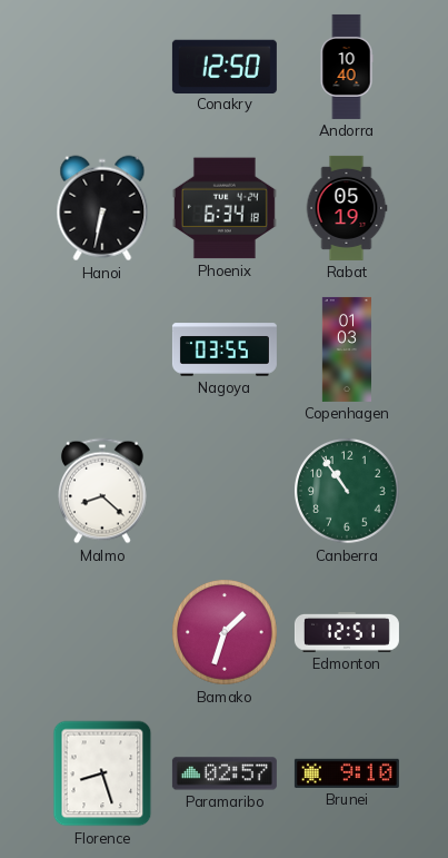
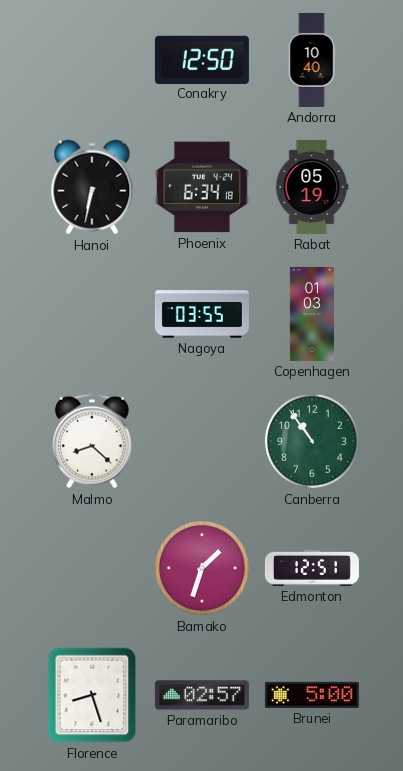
Brunei: 9:10 -> 5:00
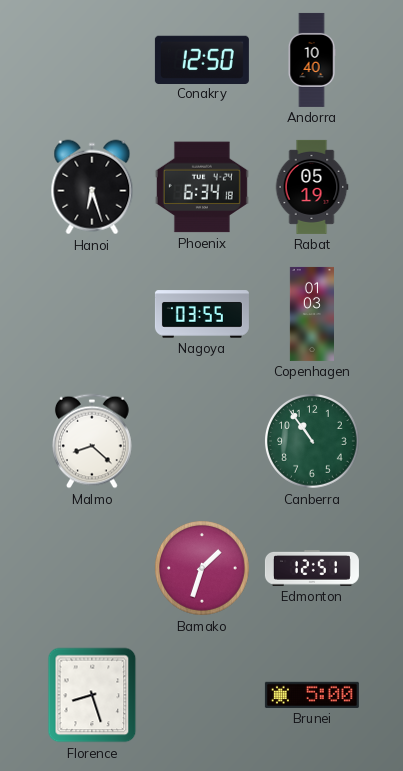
Hanoi: 6:32 -> 6:27
Paramaribo: 02:57 -> none
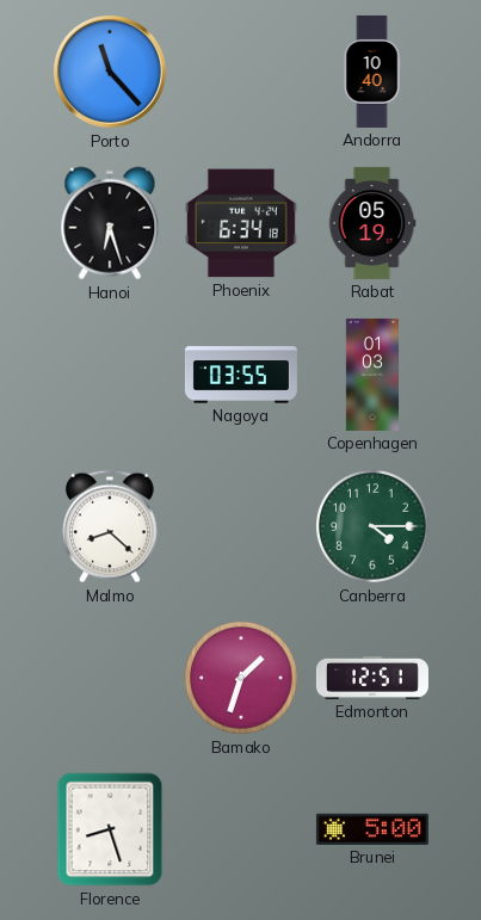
Porto: none -> 11:23
Conakry: 12:50 -> none
Canberra: 10:54 -> 4:15
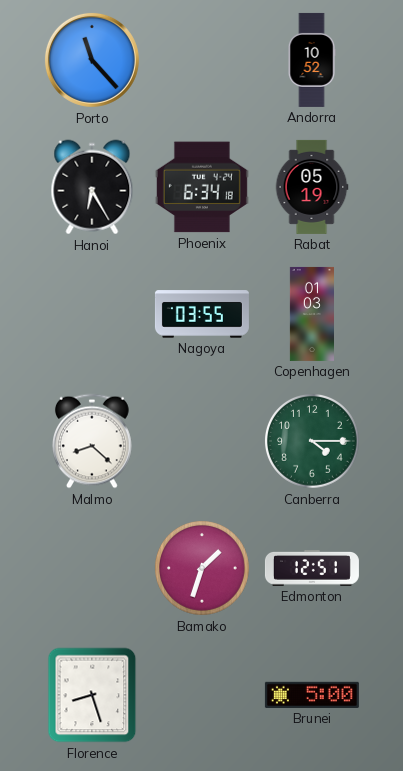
Andorra: 10:40 -> 10:52
Hanoi: 6:27 -> 6:25
